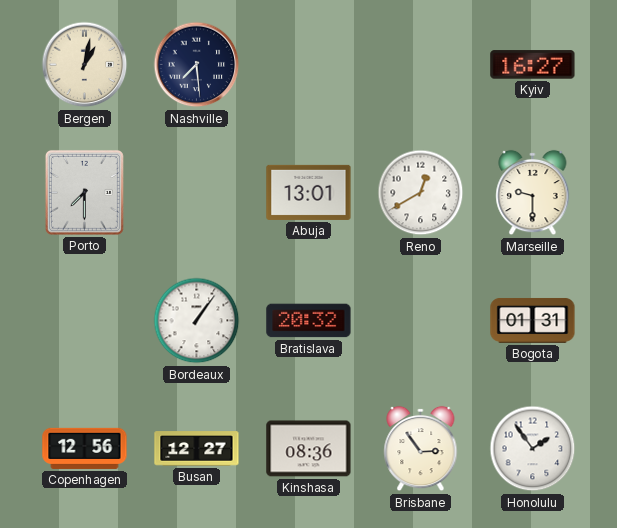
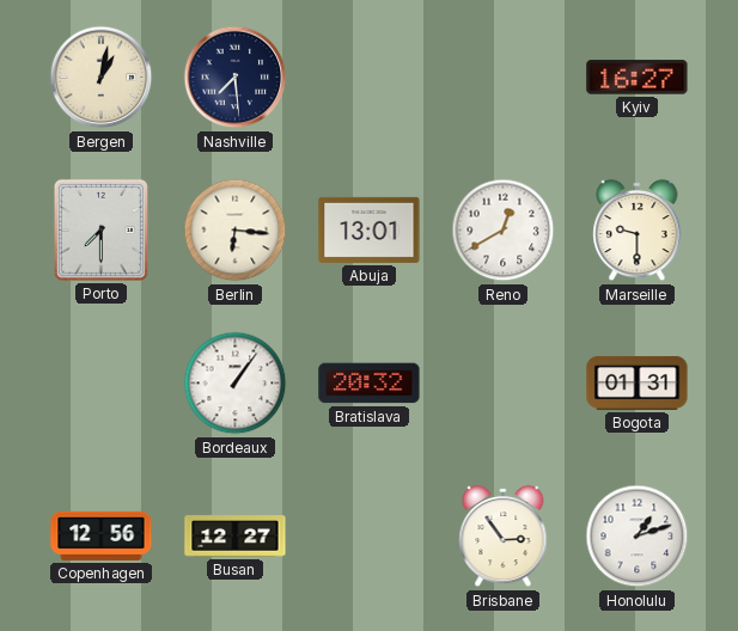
Berlin: none -> 6:16
Kinshasa: 08:36 -> none
Honolulu: 1:54 -> 1:12
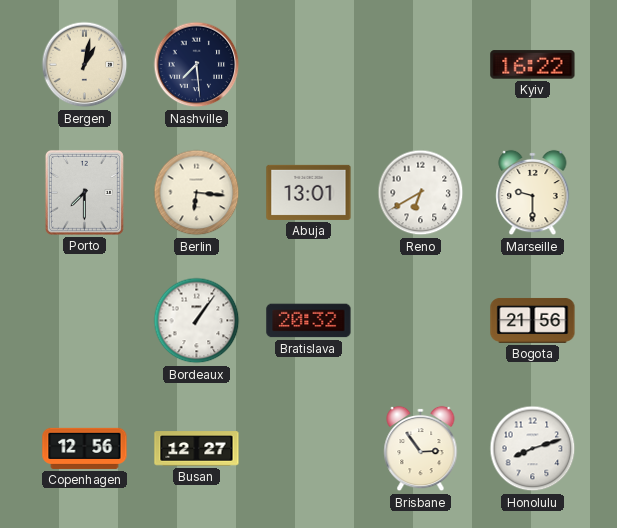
Kyiv: 16:27 -> 16:22
Reno: 12:40 -> 6:40
Bogota: 01:31 -> 21:56
Honolulu: 1:12 -> 8:12
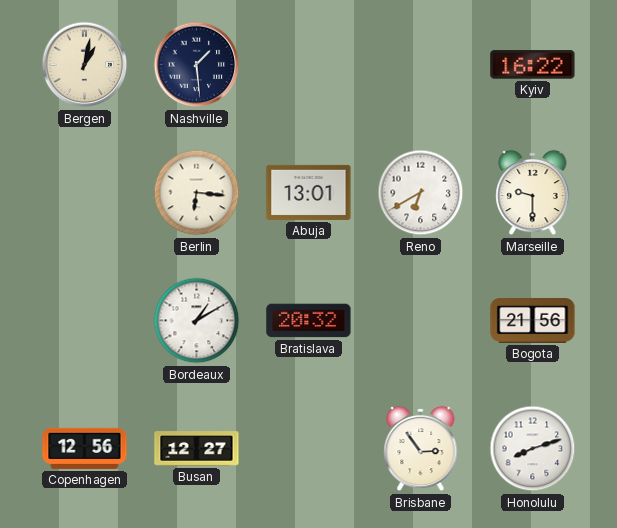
Nashville: 7:29 -> 1:29
Porto: 7:30 -> none
Bordeaux: 1:06 -> 1:10
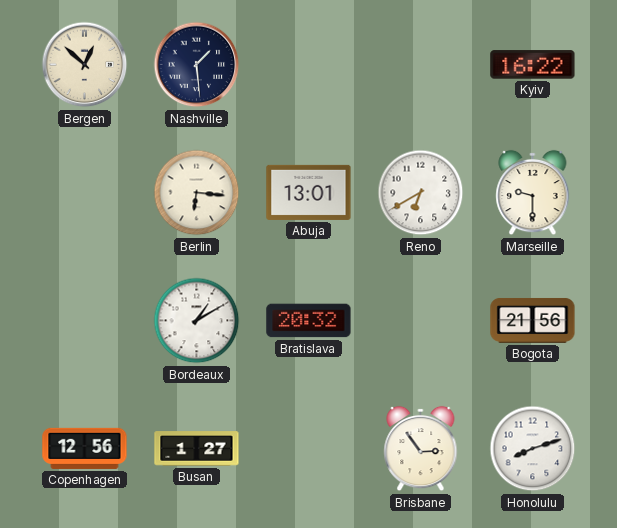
Bergen: 1:02 -> 12:52
Busan: 12:27 -> 1:27
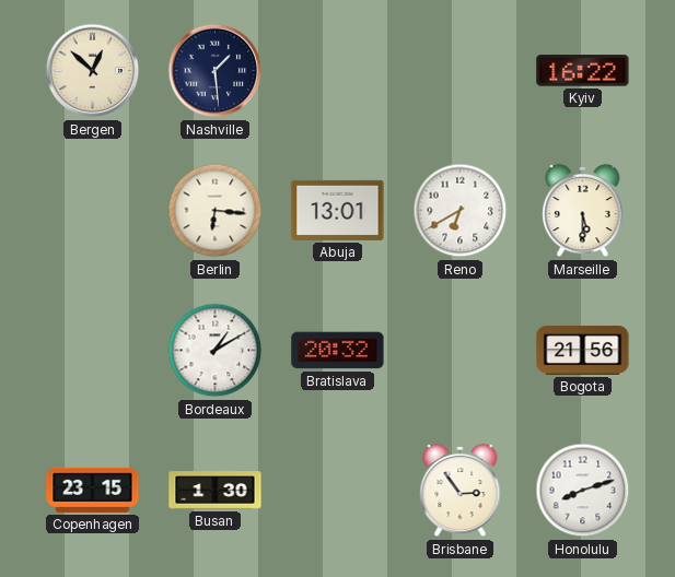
Marseille: 9:30 -> 5:30
Copenhagen: 12:56 -> 23:15
Busan: 1:27 -> 1:30
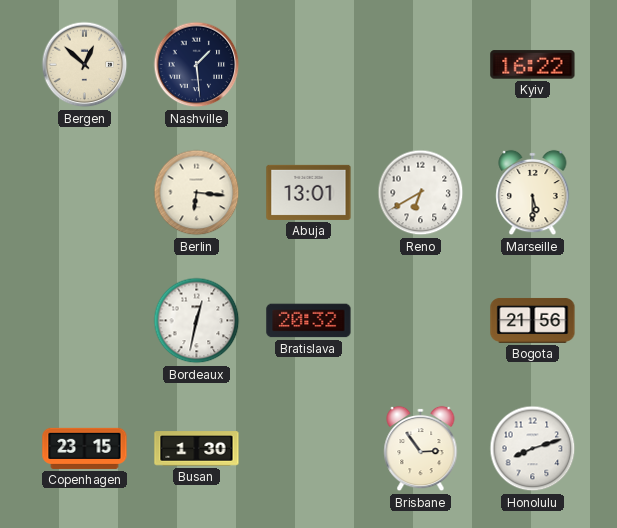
Bordeaux: 1:10 -> 12:32
